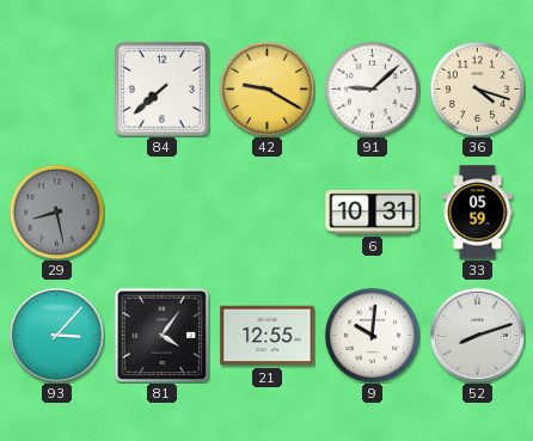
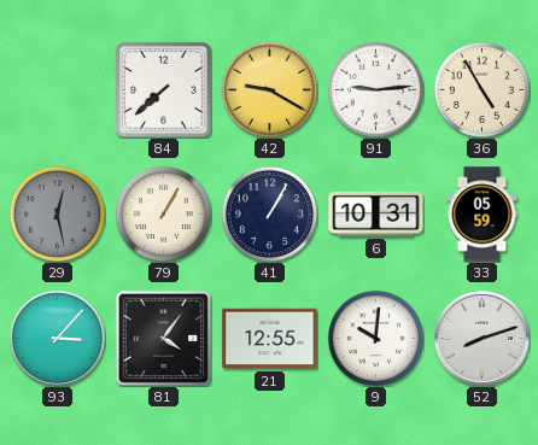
91: 9:08 -> 9:14
36: 4:18 -> 4:55
29: 8:28 -> 12:28
79: none -> 1:05
41: none -> 1:05
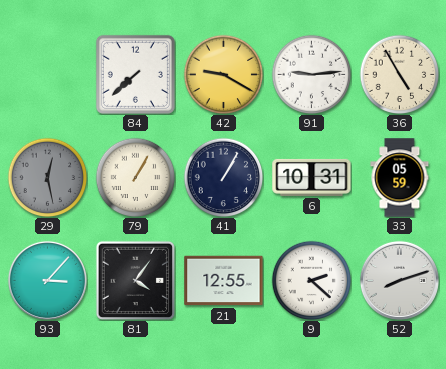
9: 10:01 -> 2:22
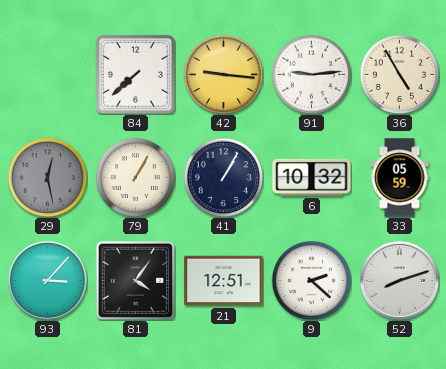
42: 9:20 -> 9:16
6: 10:31 -> 10:32
21: 12:55 -> 12:51
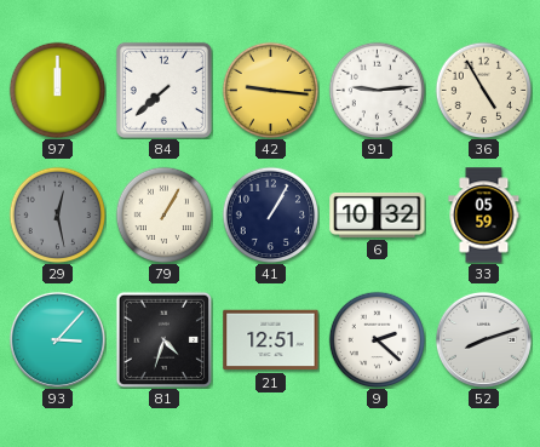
97: none -> 12:00
81: 4:06 -> 4:33
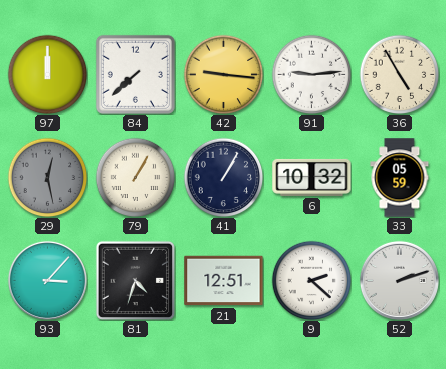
52: 8:12 -> 2:12
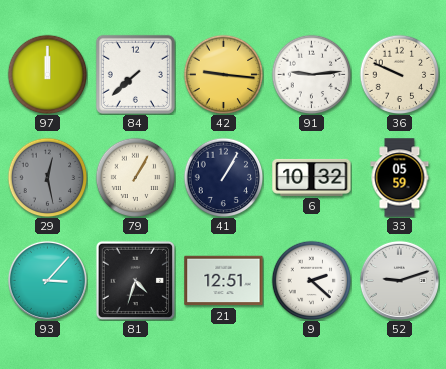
36: 4:55 -> 9:49
52: 2:12 -> 9:12
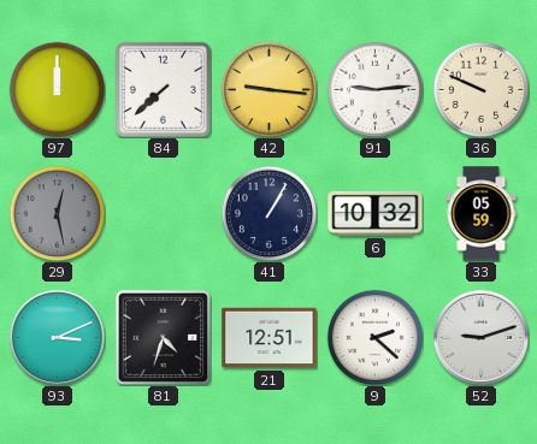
79: 1:05 -> none
93: 3:07 -> 3:11
